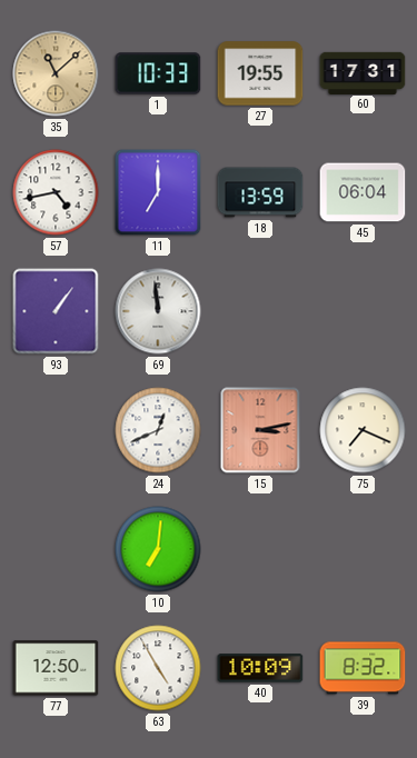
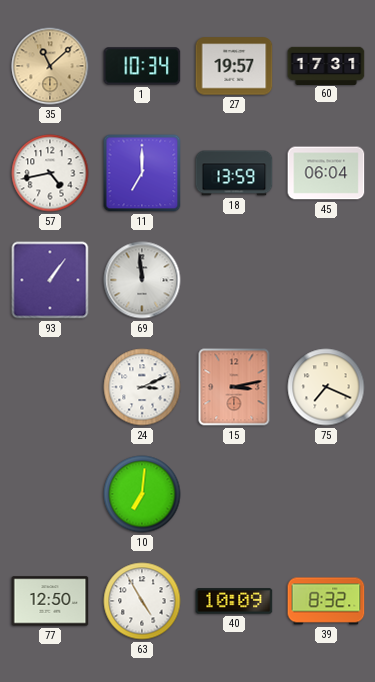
1: 10:33 -> 10:34
27: 19:55 -> 19:57
24: 12:41 -> 3:11
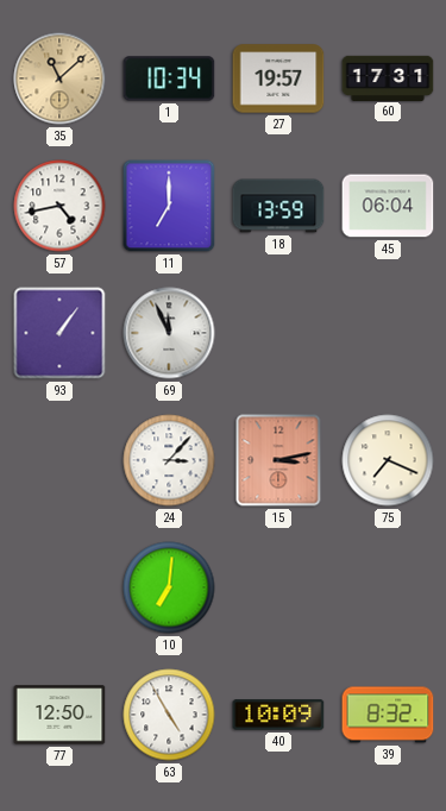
69: 11:59 -> 11:56
24: 3:11 -> 3:07
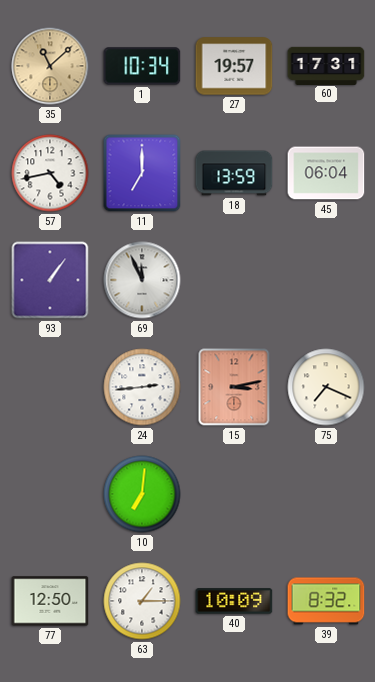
24: 3:07 -> 2:44
63: 4:55 -> 1:15
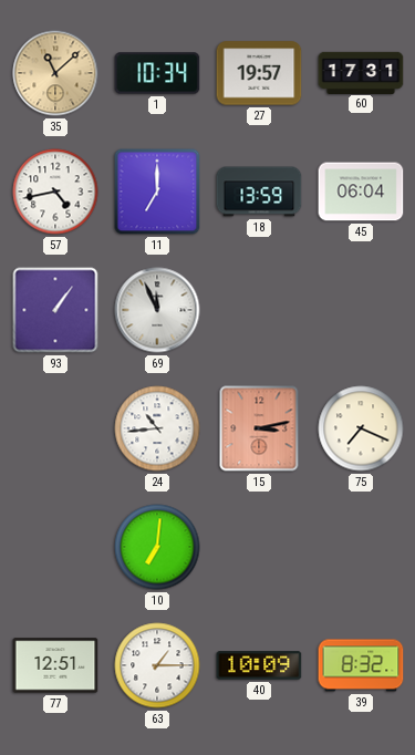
24: 2:44 -> 10:44
77: 12:50 -> 12:51
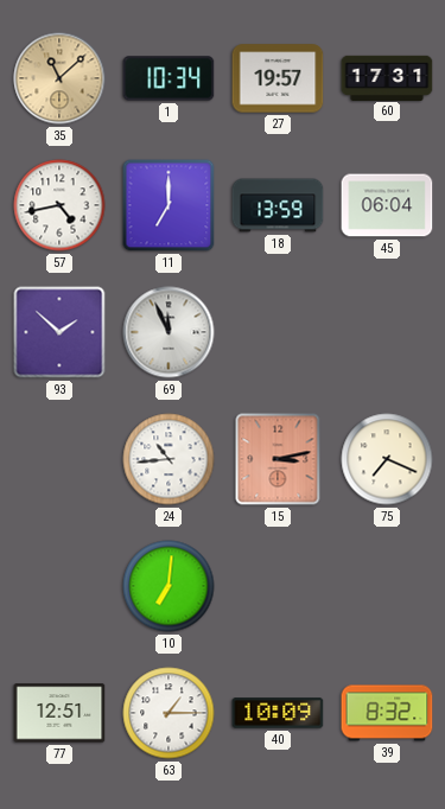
93: 1:06 -> 1:52
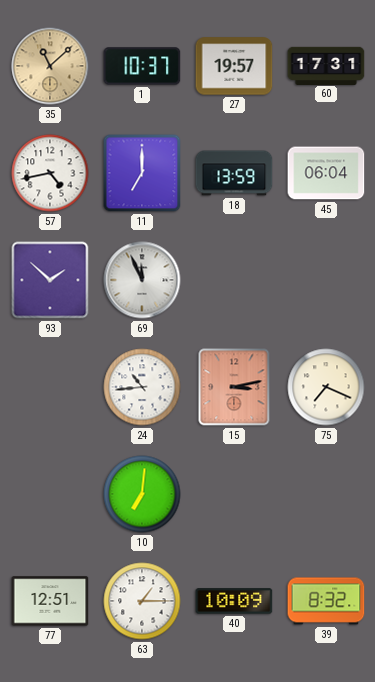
1: 10:34 -> 10:37
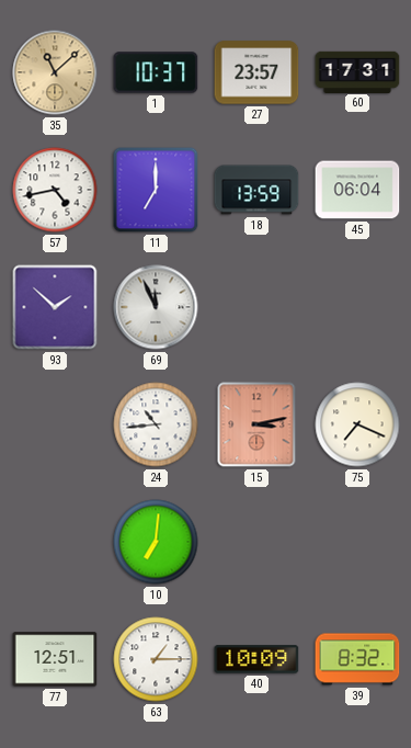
27: 19:57 -> 23:57
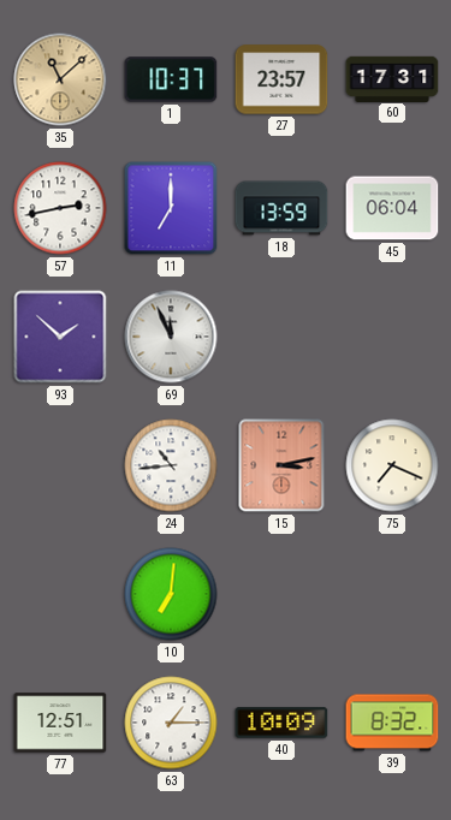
57: 4:43 -> 2:43
